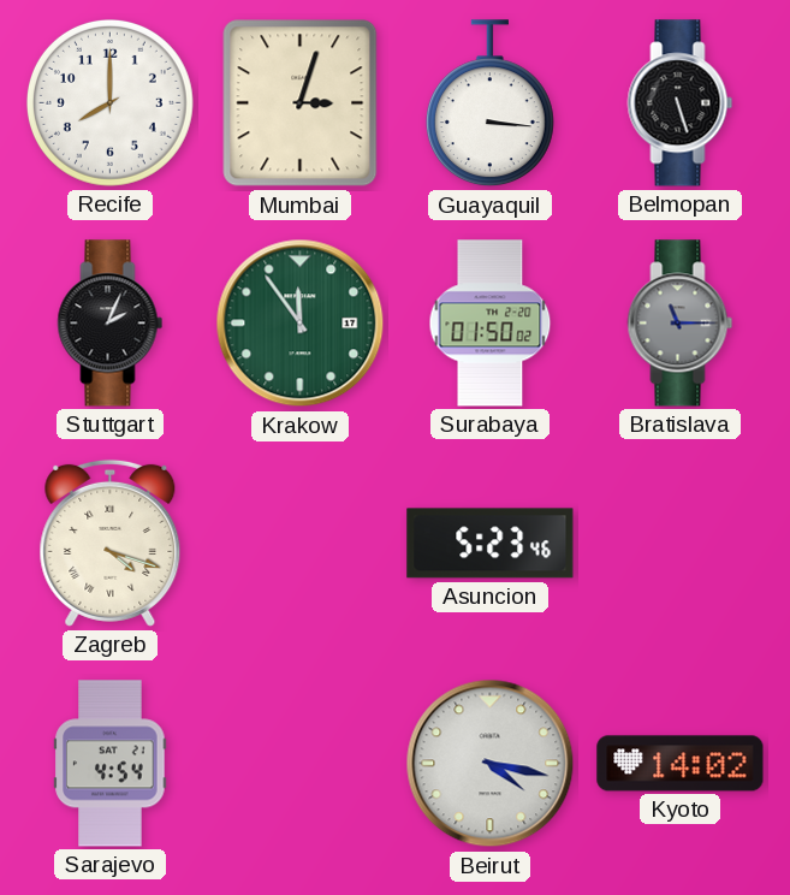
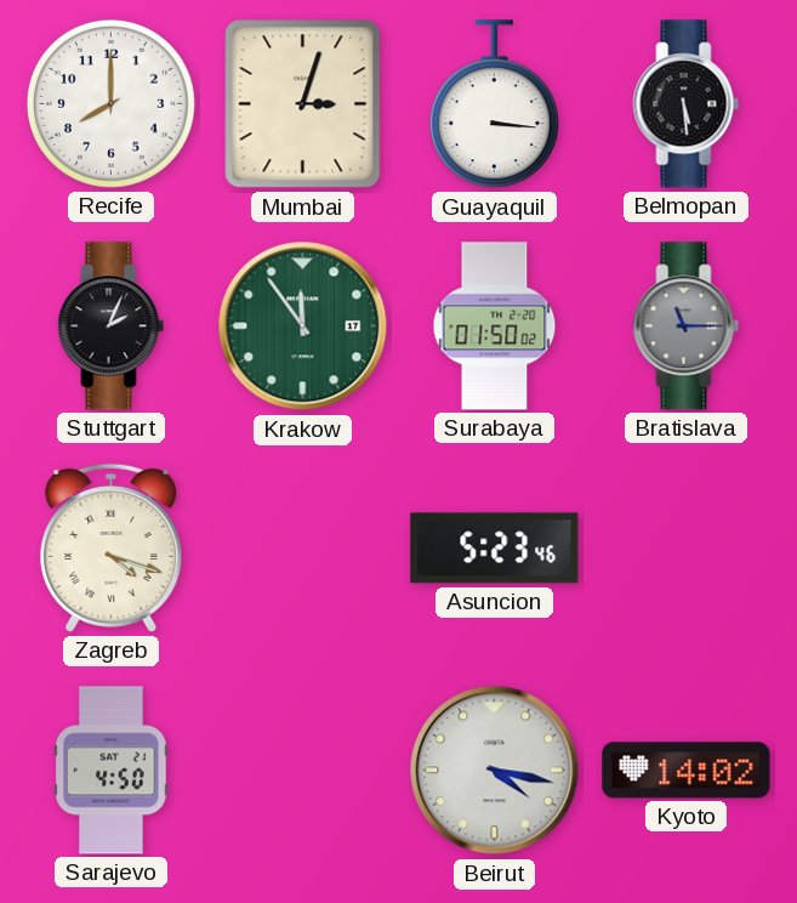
Belmopan: 5:27 -> 5:29
Sarajevo: 4:54 -> 4:50
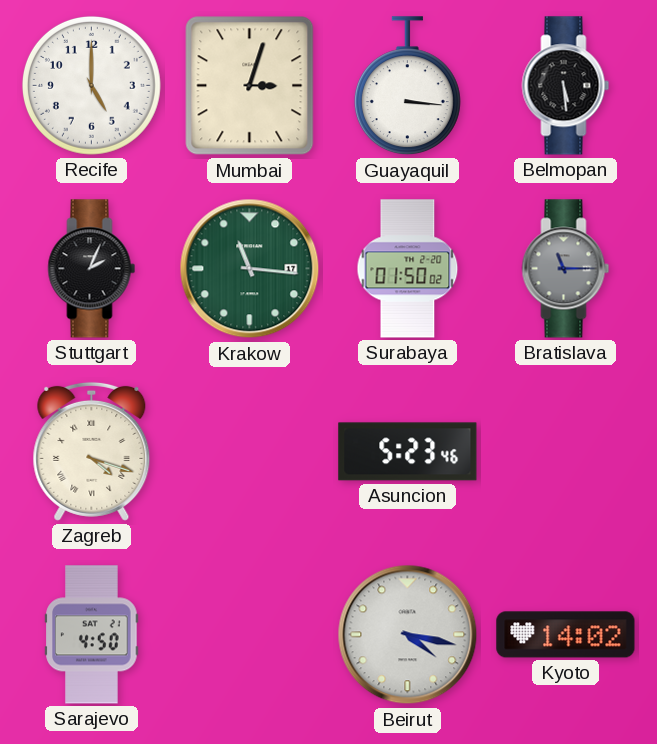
Recife: 8:00 -> 5:00
Krakow: 11:54 -> 11:16
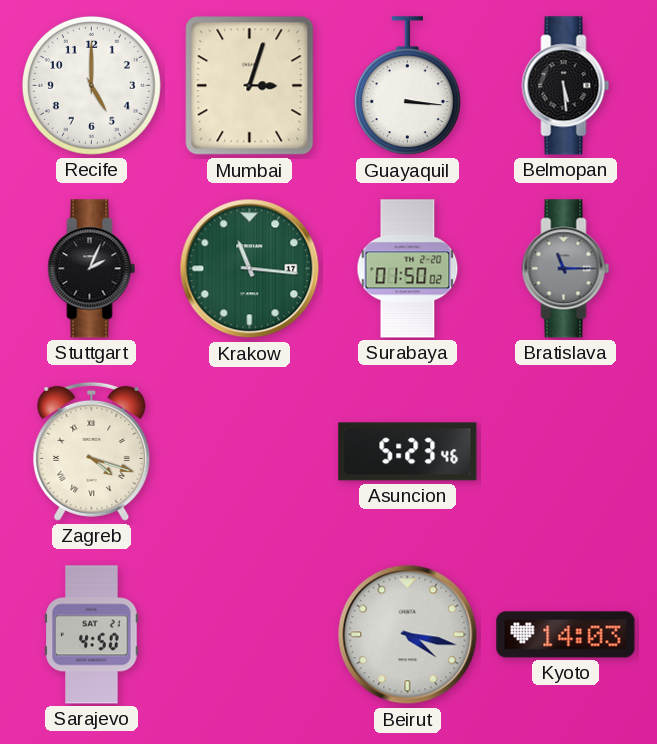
Kyoto: 14:02 -> 14:03
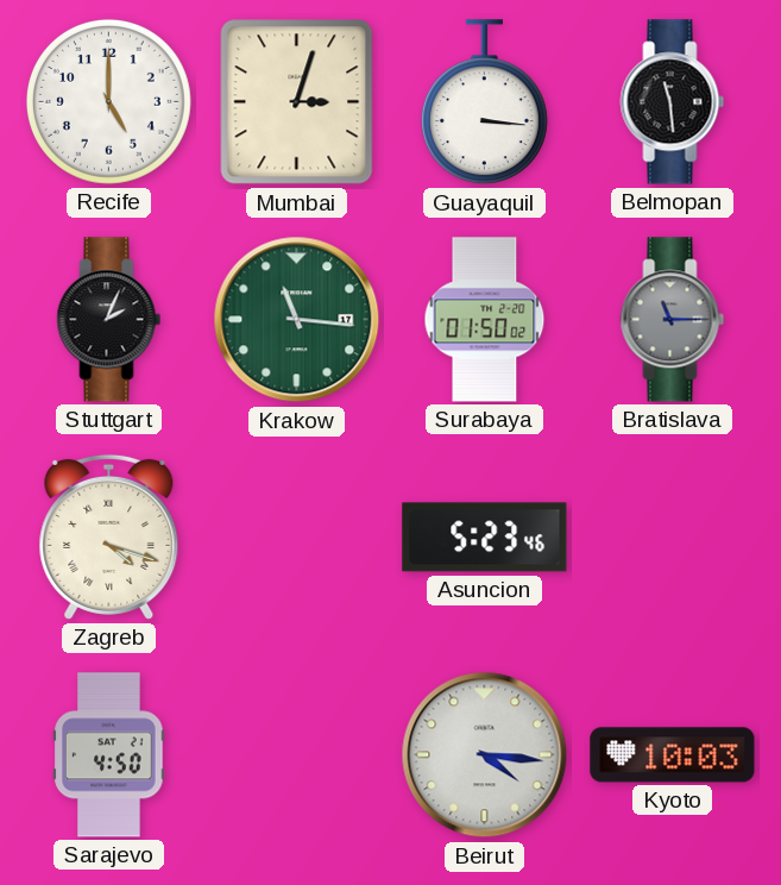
Belmopan: 5:29 -> 11:29
Beirut: 4:17 -> 4:16
Kyoto: 14:03 -> 10:03
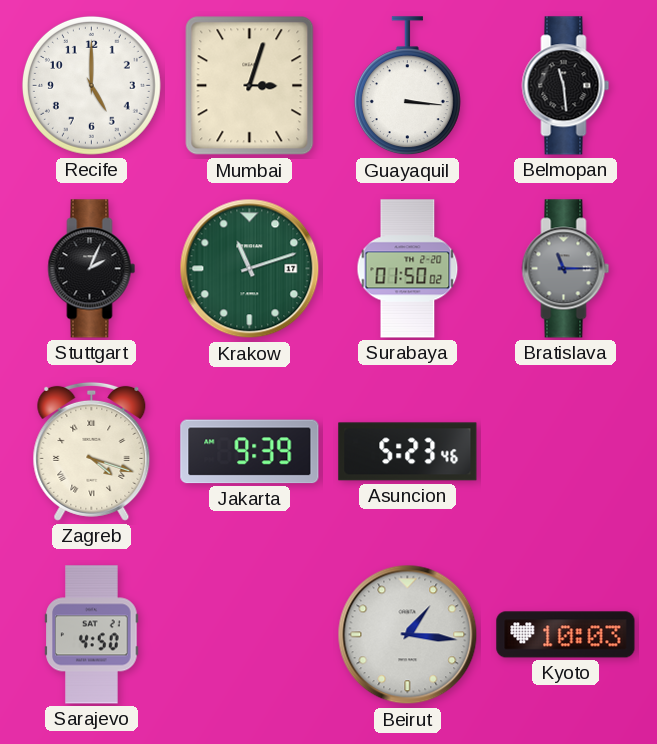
Krakow: 11:16 -> 11:12
Jakarta: none -> 9:39
Beirut: 4:16 -> 1:16
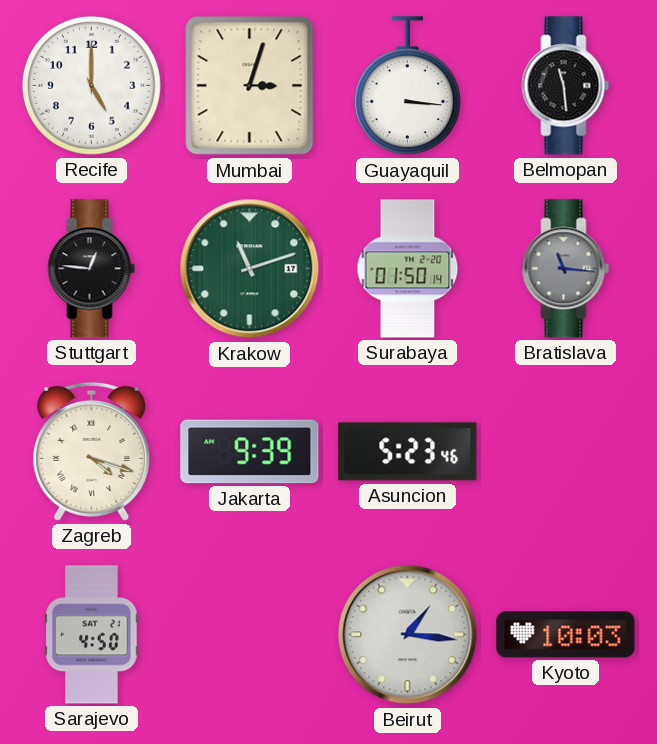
Stuttgart: 2:04 -> 12:46
Surabaya: 01:50:02 -> 01:50:14
Bratislava: 11:15 -> 11:16
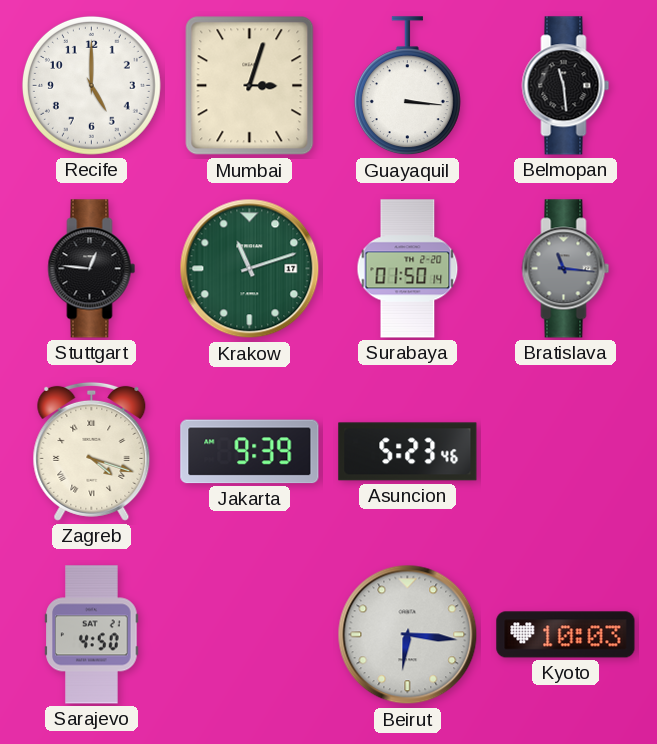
Beirut: 1:16 -> 6:16
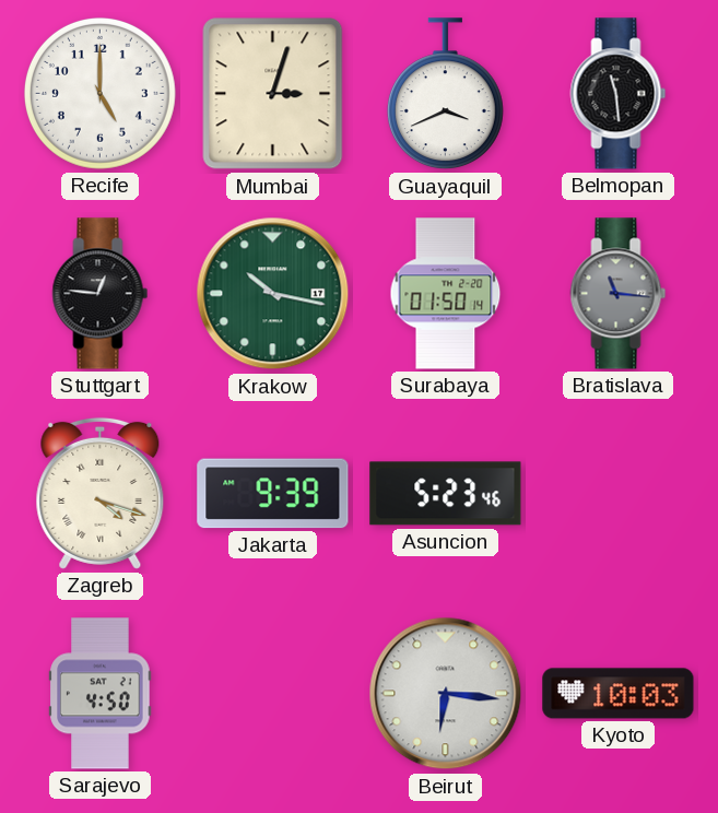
Guayaquil: 3:16 -> 3:41
Krakow: 11:12 -> 10:17
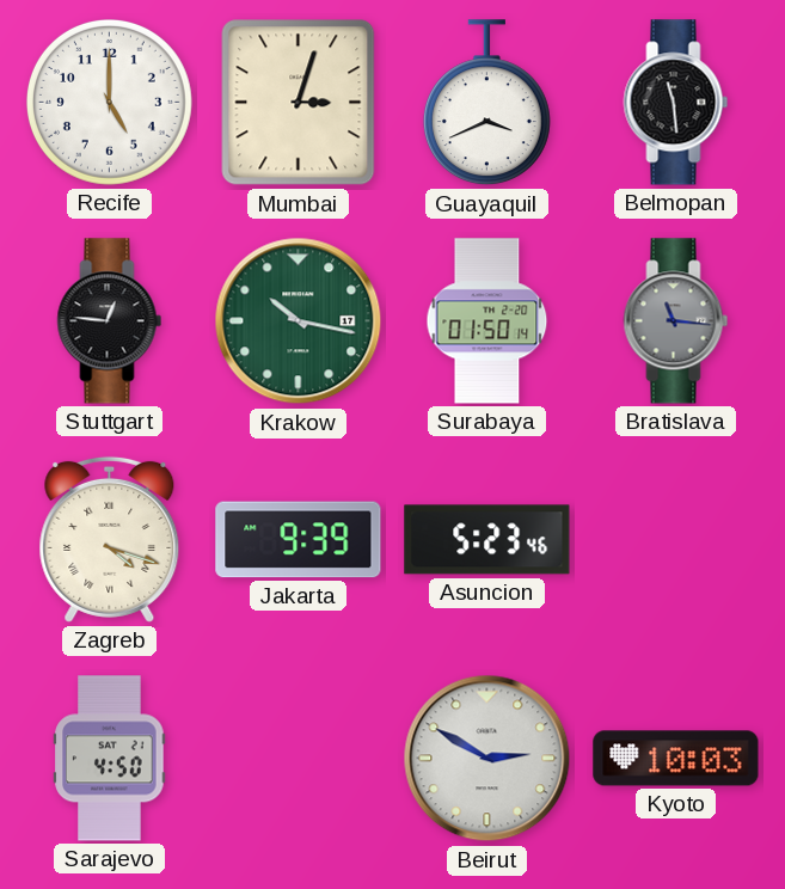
Beirut: 6:16 -> 2:50
